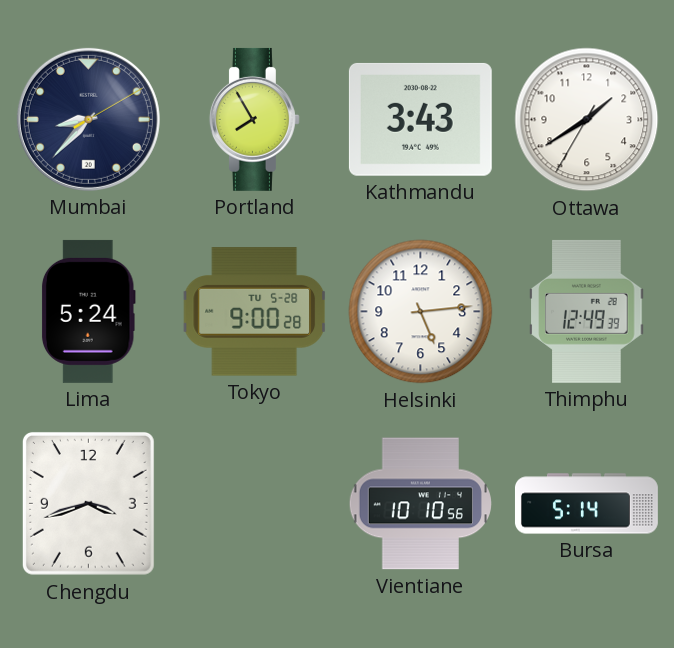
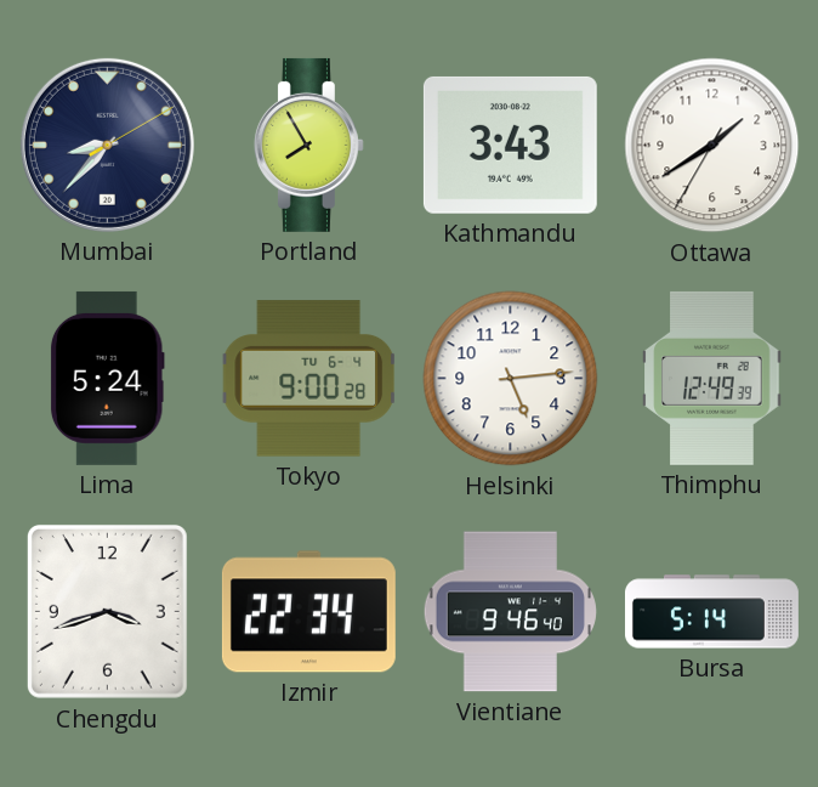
Tokyo date: TU 5-28 -> TU 6-4
Izmir: none -> 22:34
Vientiane: 10:10 -> 9:46
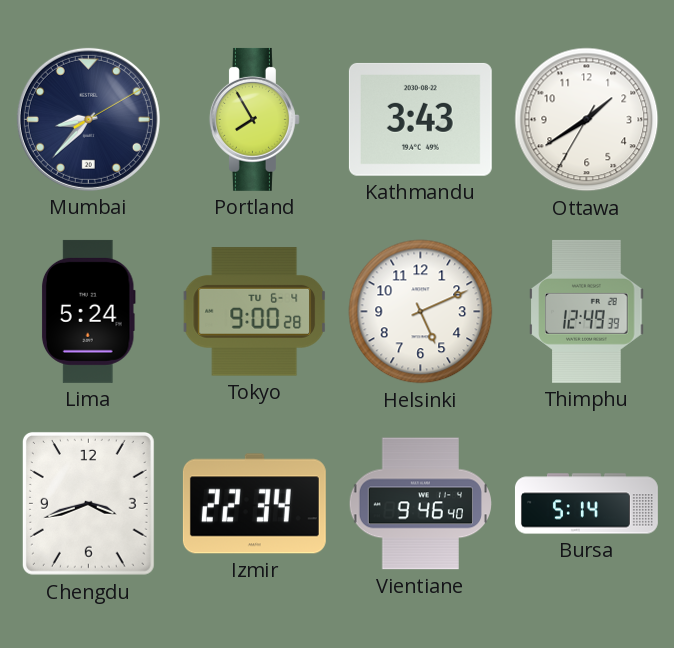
Helsinki: 5:14 -> 5:11
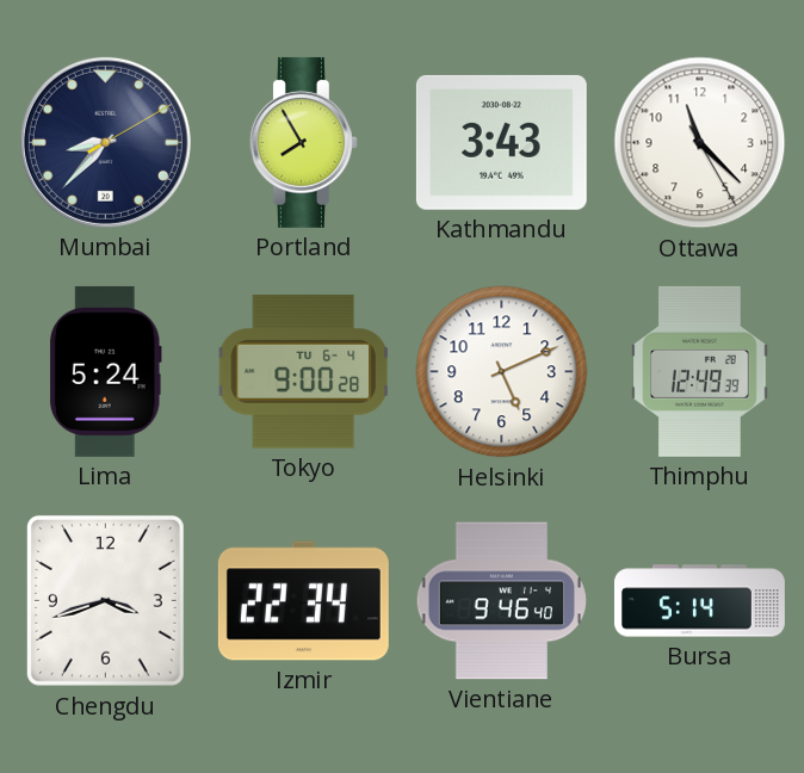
Ottawa: 1:39 -> 11:22
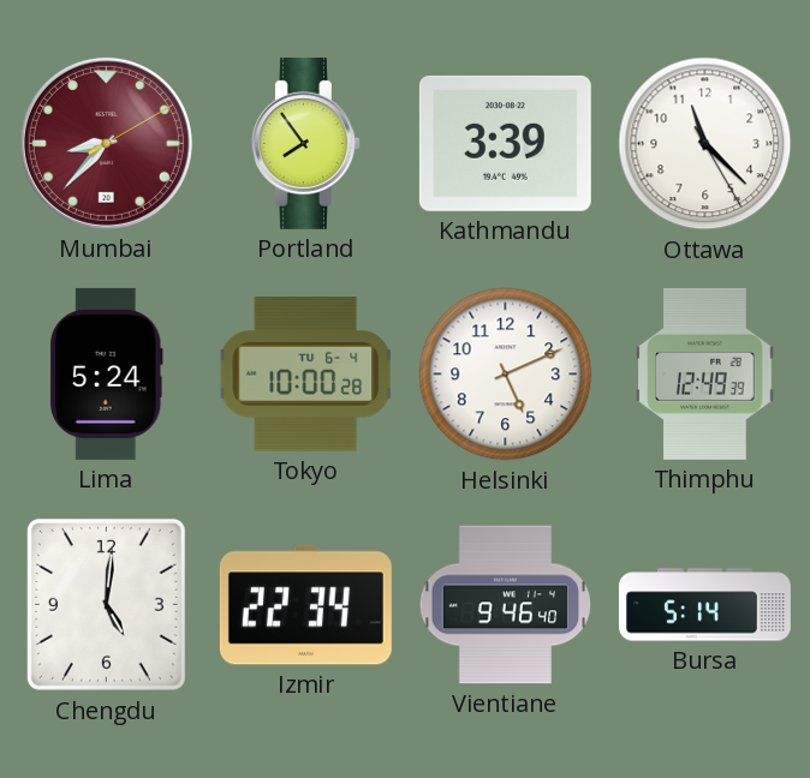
Mumbai dial: navy -> burgundy
Portland: 7:55 -> 7:54
Kathmandu: 3:43 -> 3:39
Tokyo: 9:00 -> 10:00
Chengdu: 3:42 -> 5:01
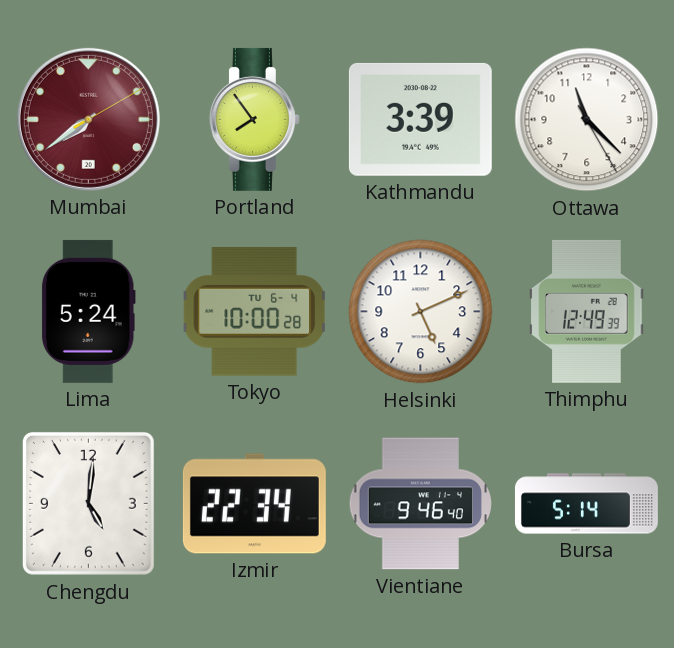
Mumbai: 8:37 -> 7:39
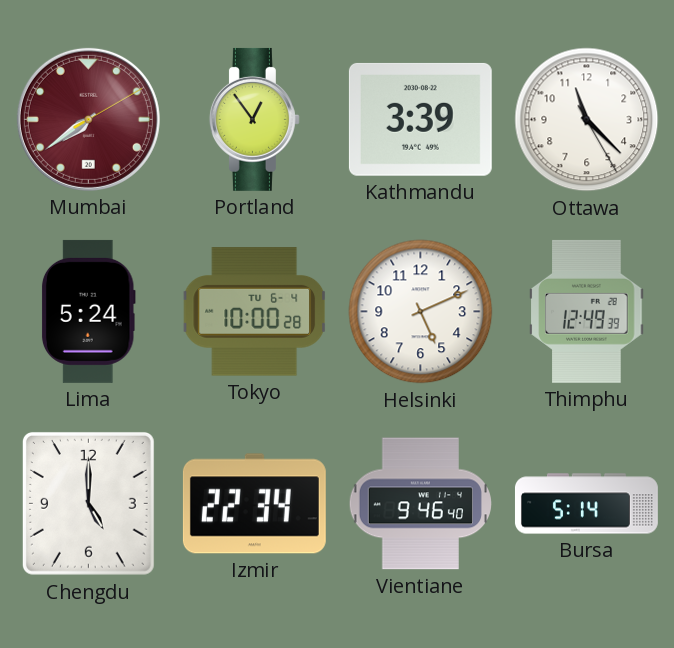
Portland: 7:54 -> 12:54
Chengdu: 5:01 -> 5:00
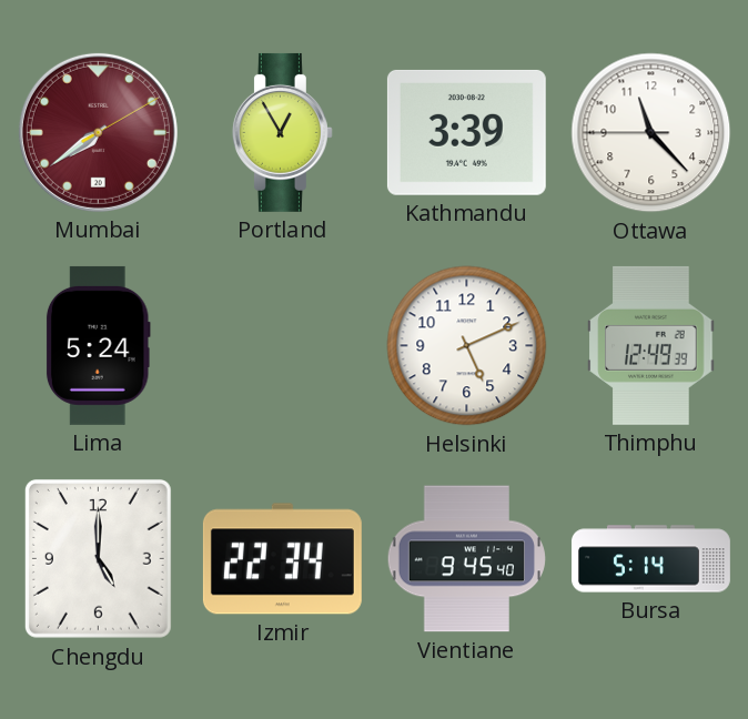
Portland: 12:54 -> 12:55
Ottawa: 11:22:25 -> 11:22:45
Tokyo: 10:00 -> none
Vientiane: 9:46 -> 9:45
